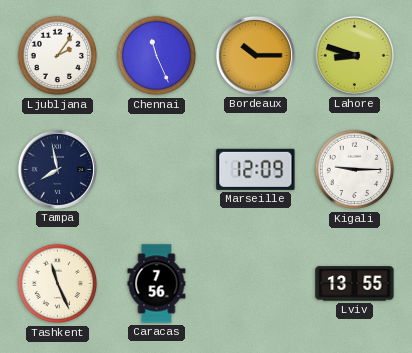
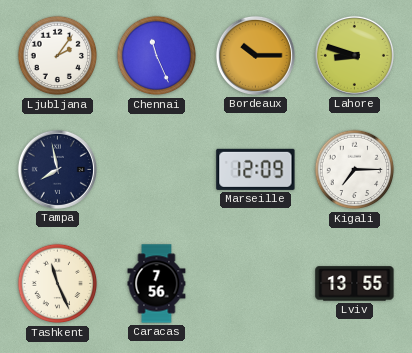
Kigali: 9:15 -> 7:15
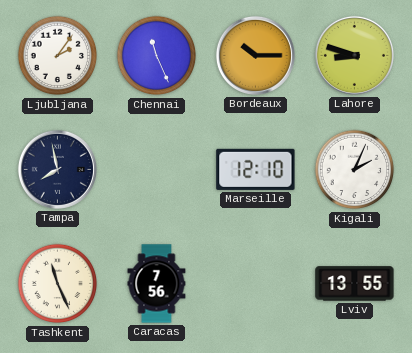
Marseille: 12:09 -> 12:10
Kigali: 7:15 -> 2:04
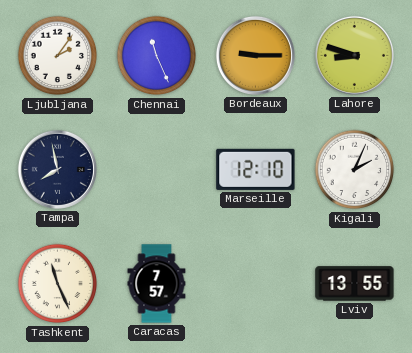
Bordeaux: 10:15 -> 9:15
Caracas: 7:56 -> 7:57
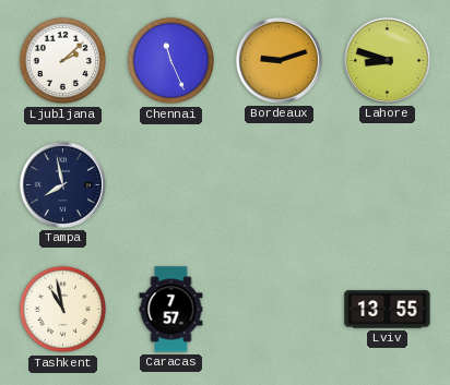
Ljubljana: 2:06 -> 2:08
Bordeaux: 9:15 -> 9:12
Marseille: 12:10 -> none
Kigali: 2:04 -> none
Tashkent: 11:26 -> 10:58
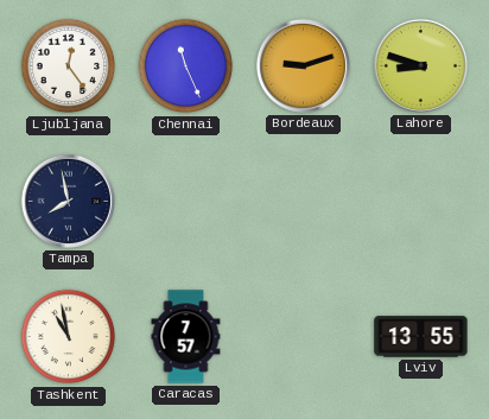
Ljubljana: 2:08 -> 12:24
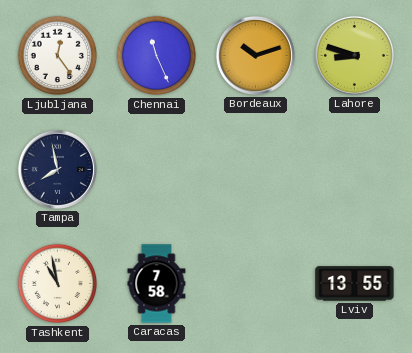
Bordeaux: 9:12 -> 10:12
Caracas: 7:57 -> 7:58
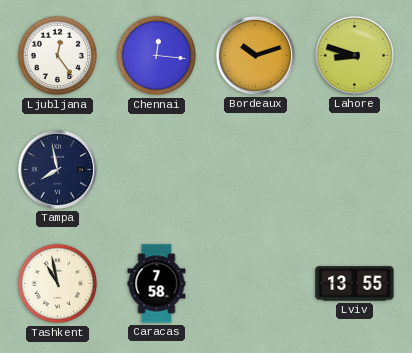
Chennai: 11:26 -> 12:16
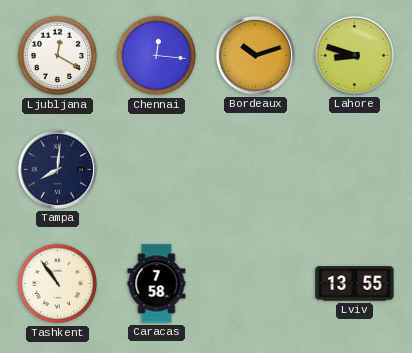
Ljubljana: 12:24 -> 12:20
Tampa: 7:58 -> 8:01
Tashkent: 10:58 -> 10:54
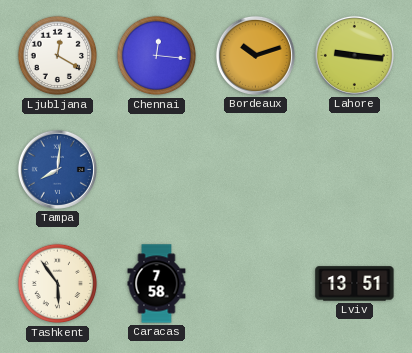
Lahore: 8:48 -> 9:16
Tampa dial: navy -> blue
Tashkent: 10:54 -> 5:54
Lviv: 13:55 -> 13:51
